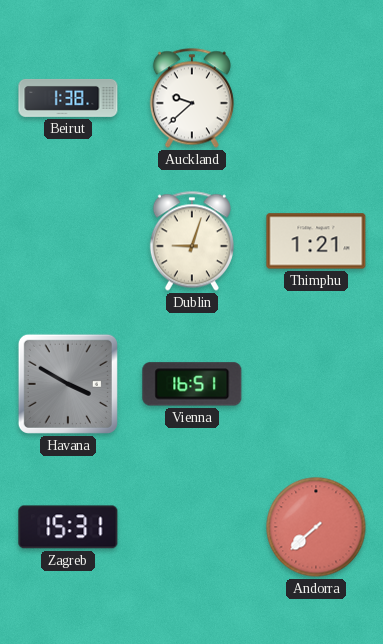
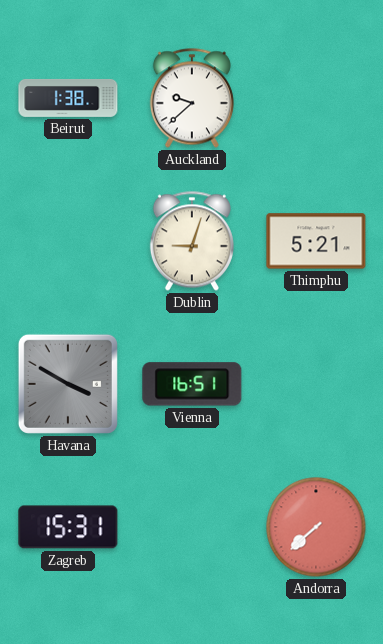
Thimphu: 1:21 -> 5:21
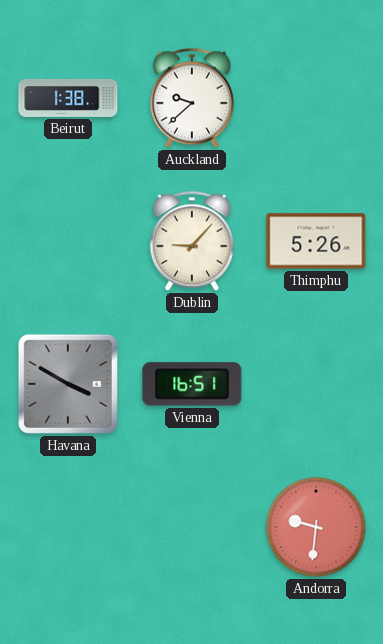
Dublin: 9:03 -> 9:07
Thimphu: 5:21 -> 5:26
Zagreb: 15:31 -> none
Andorra: 7:38 -> 9:31
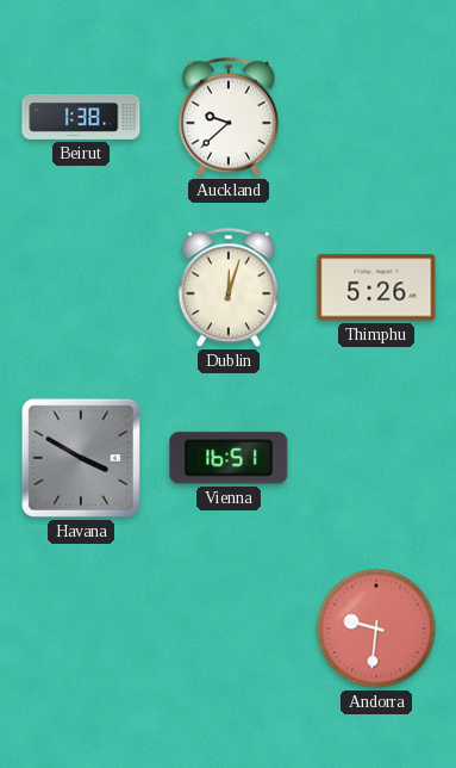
Dublin: 9:07 -> 12:03
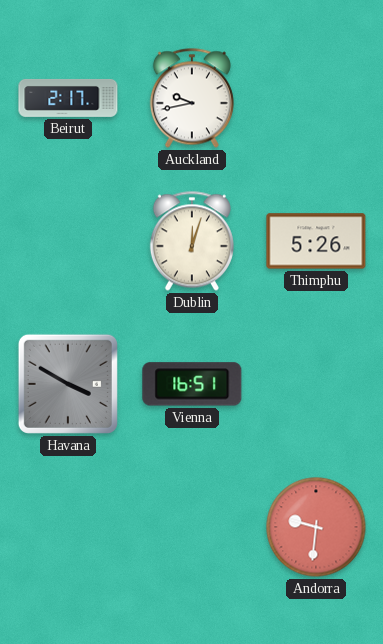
Beirut: 1:38 -> 2:17
Auckland: 9:38 -> 9:43
